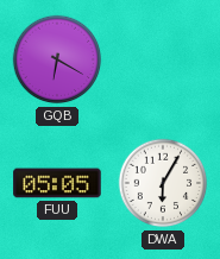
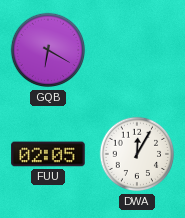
FUU: 05:05 -> 02:05
DWA: 6:05 -> 12:05
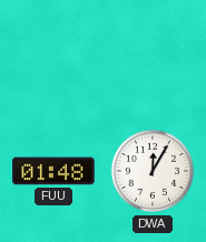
GQB: 6:20 -> none
FUU: 02:05 -> 01:48
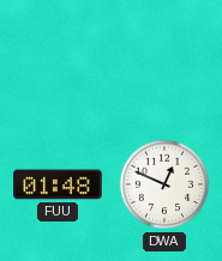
DWA: 12:05 -> 12:49
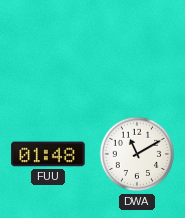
DWA: 12:49 -> 11:10
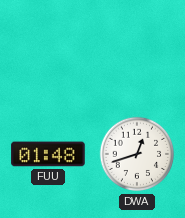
DWA: 11:10 -> 12:42
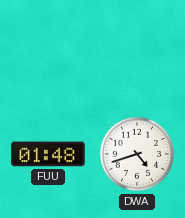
DWA: 12:42 -> 4:42
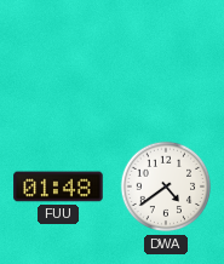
DWA: 4:42 -> 4:39
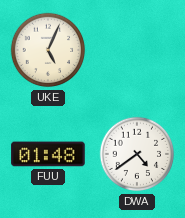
UKE: none -> 5:04
